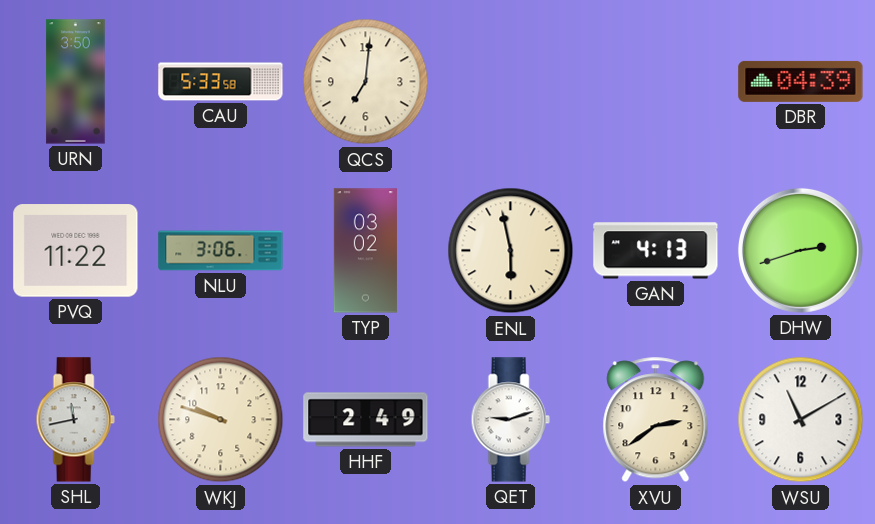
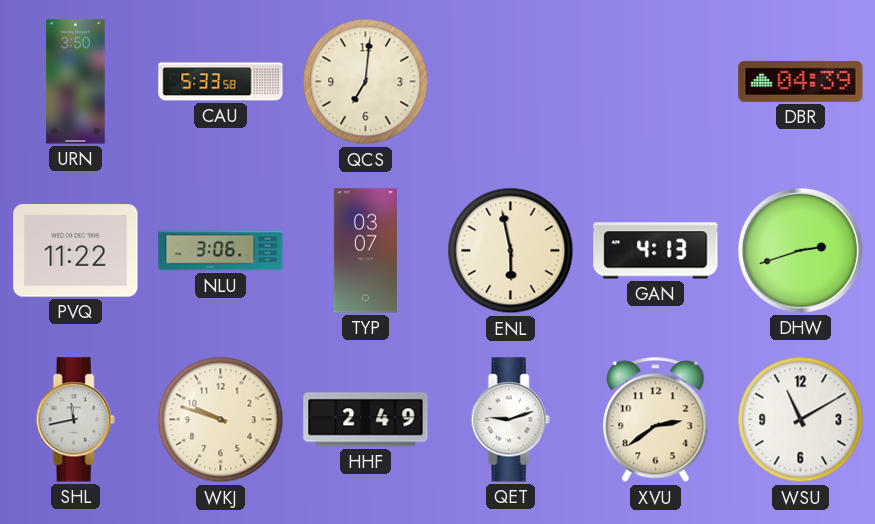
TYP: 03:02 -> 03:07
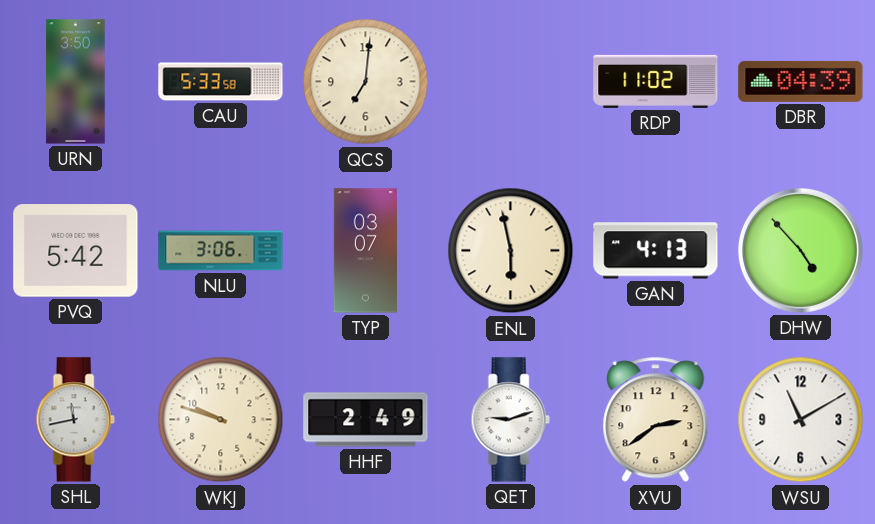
RDP: none -> 11:02
PVQ: 11:22 -> 5:42
DHW: 2:42 -> 4:53
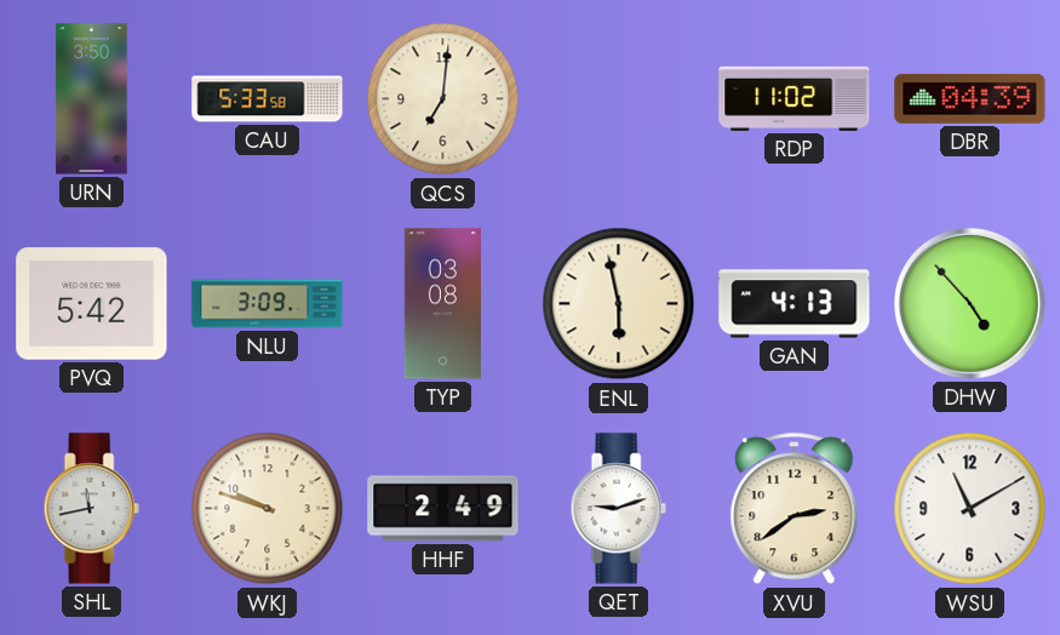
NLU: 3:06 -> 3:09
TYP: 03:07 -> 03:08
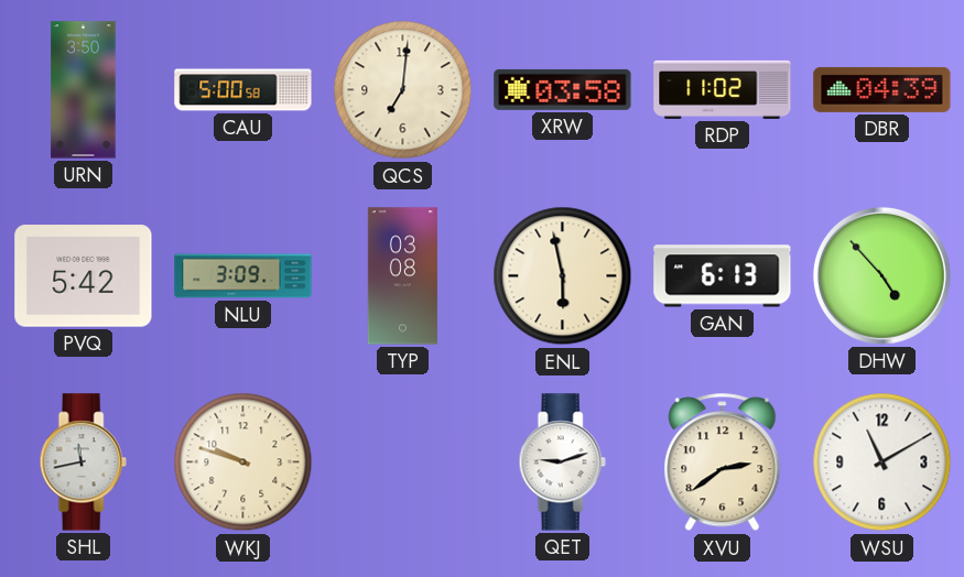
CAU: 5:33 -> 5:00
XRW: none -> 03:58
GAN: 4:13 -> 6:13
HHF: 2:49 -> none
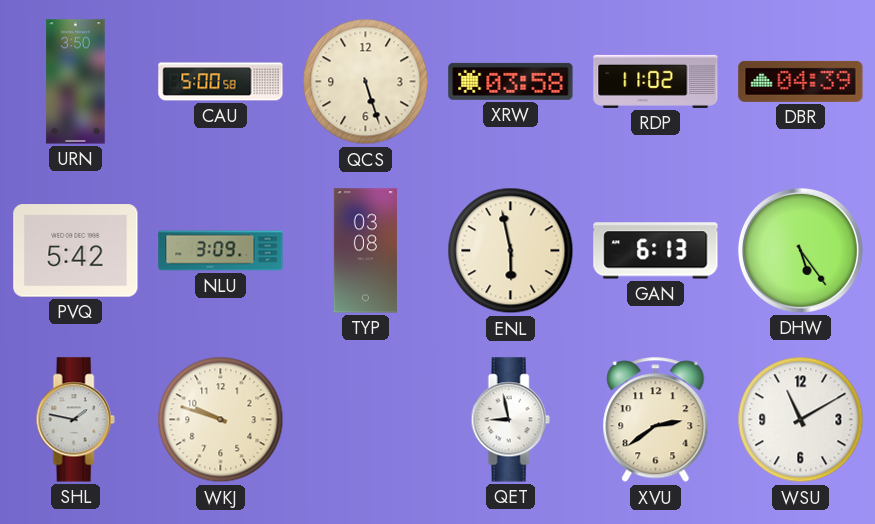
QCS: 7:01 -> 5:27
DHW: 4:53 -> 5:24
SHL: 11:43 -> 1:47
QET: 9:12 -> 8:58
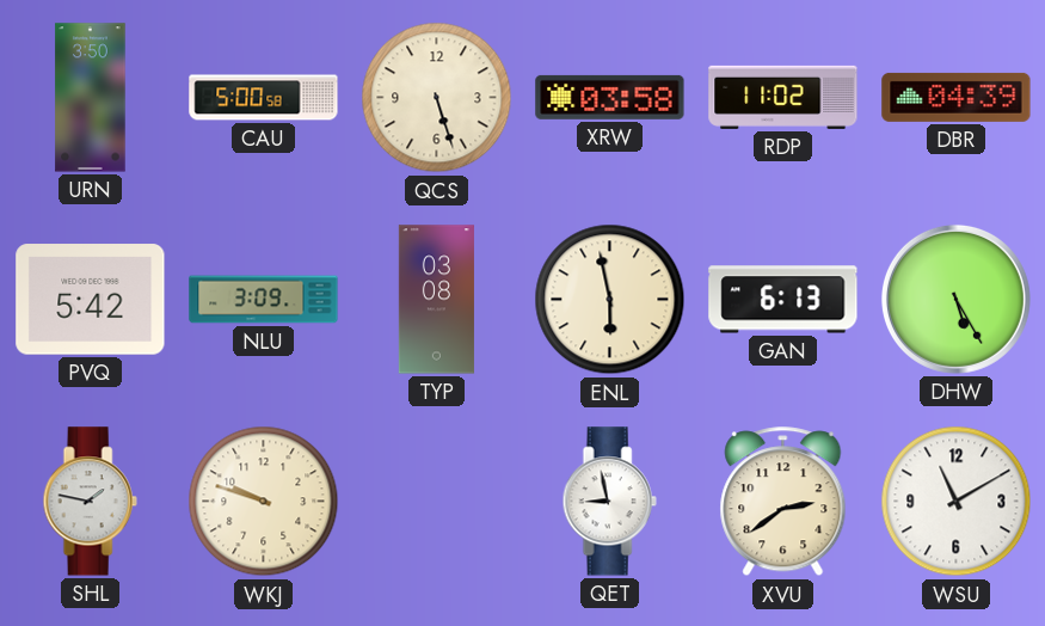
DHW: 5:24 -> 5:25
